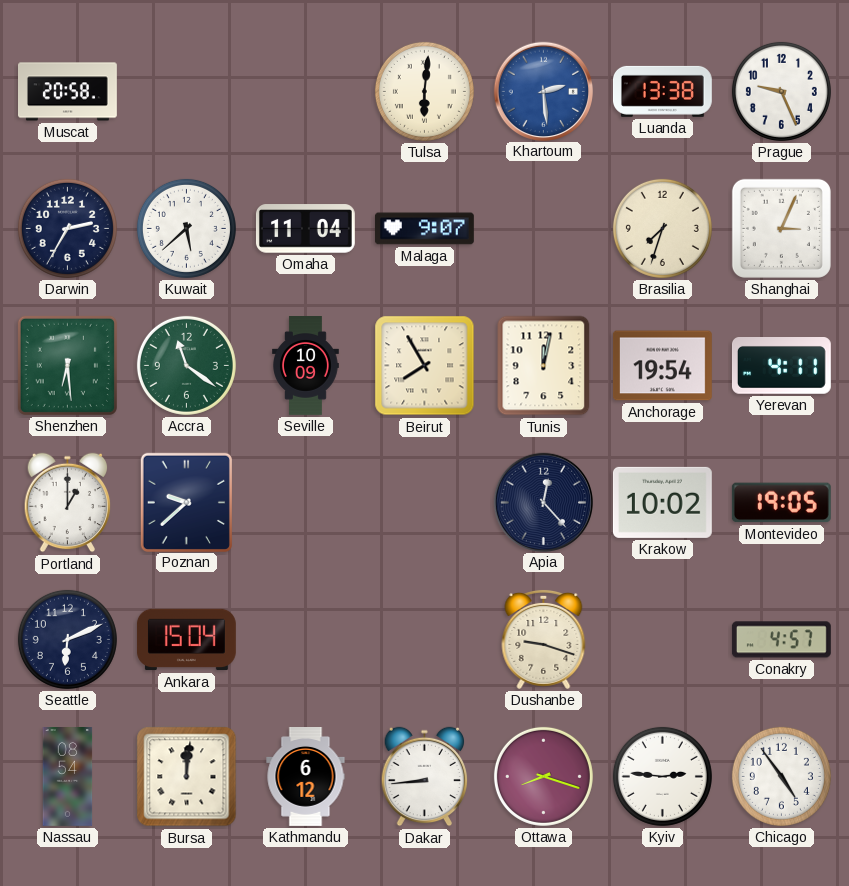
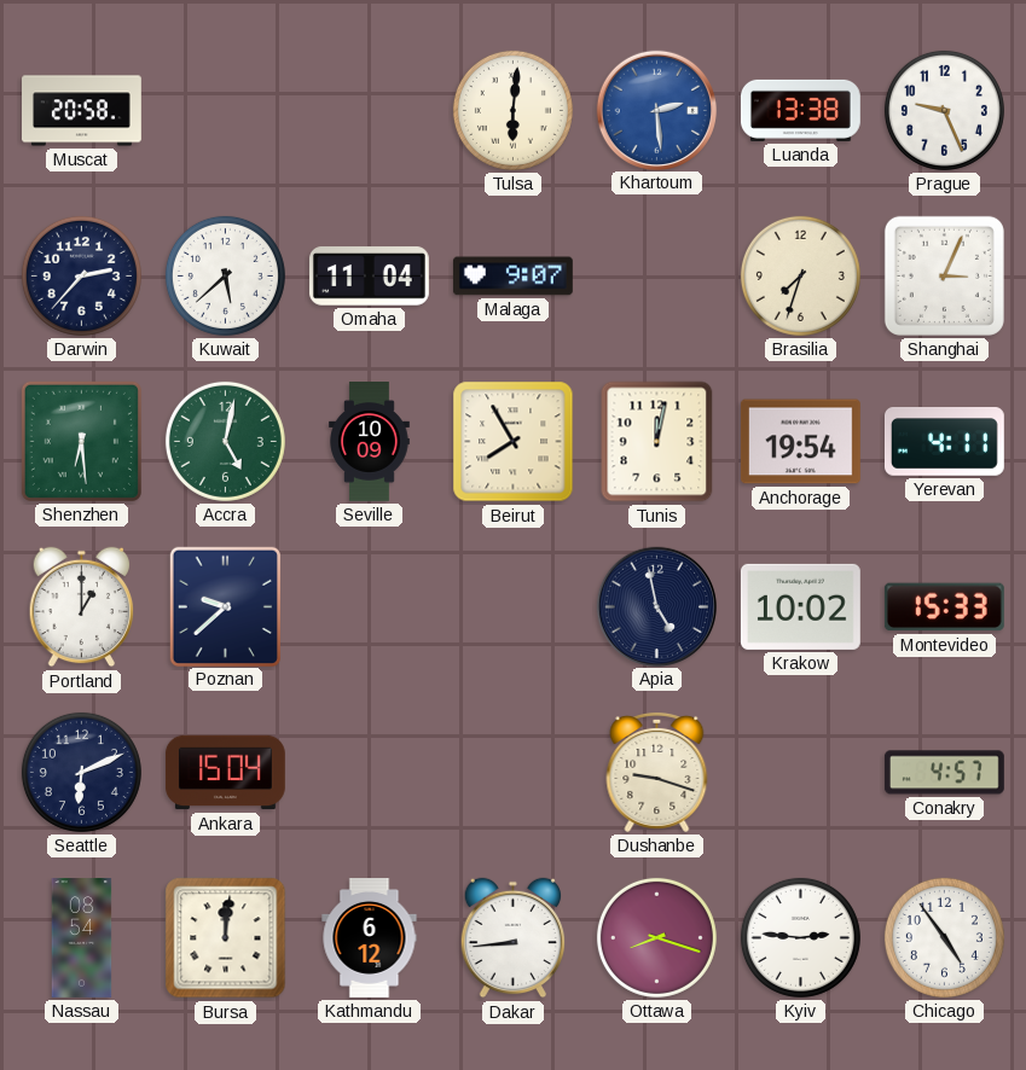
Darwin: 2:35 -> 2:37
Accra: 11:21 -> 5:02
Apia: 12:23 -> 4:58
Montevideo: 19:05 -> 15:33
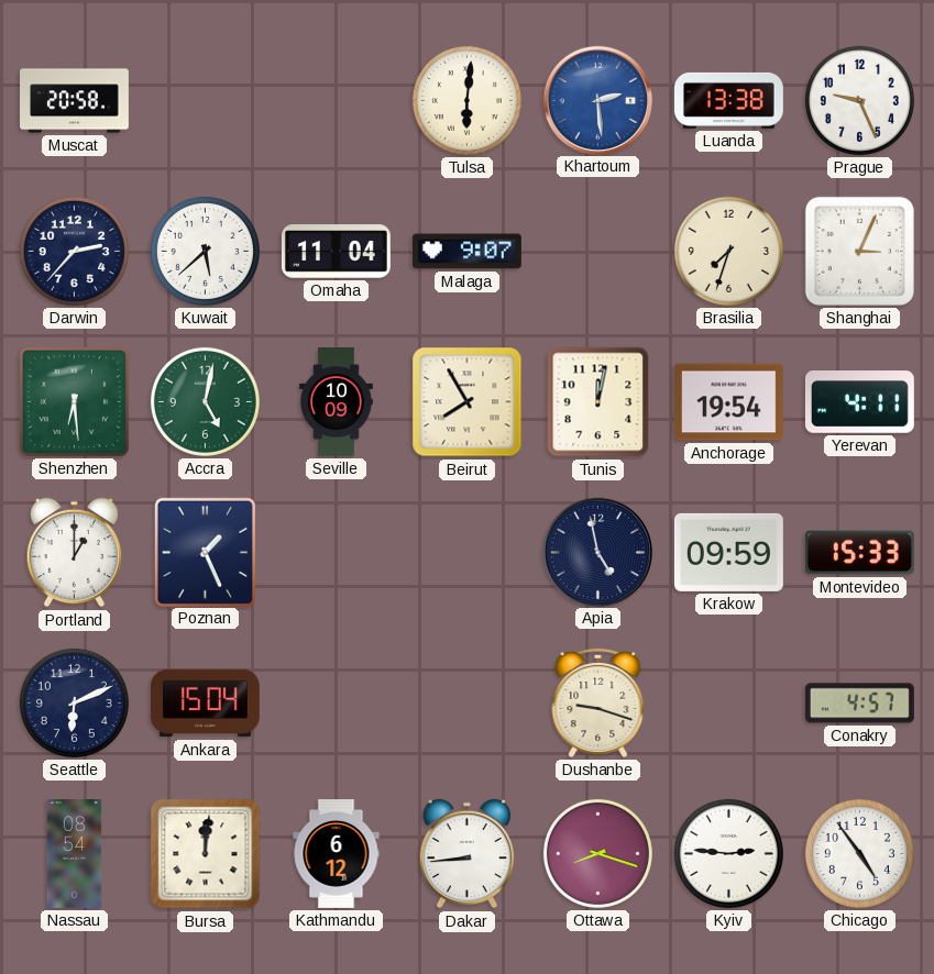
Poznan: 9:38 -> 1:26
Krakow: 10:02 -> 09:59
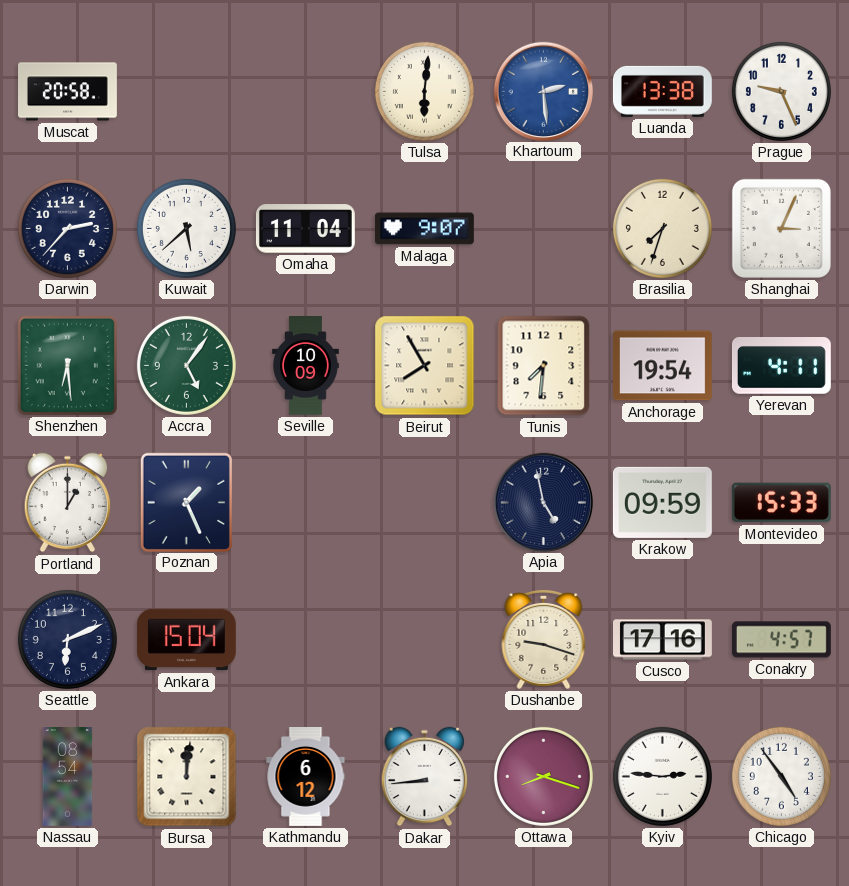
Accra: 5:02 -> 5:06
Tunis: 12:02 -> 7:31
Cusco: none -> 17:16
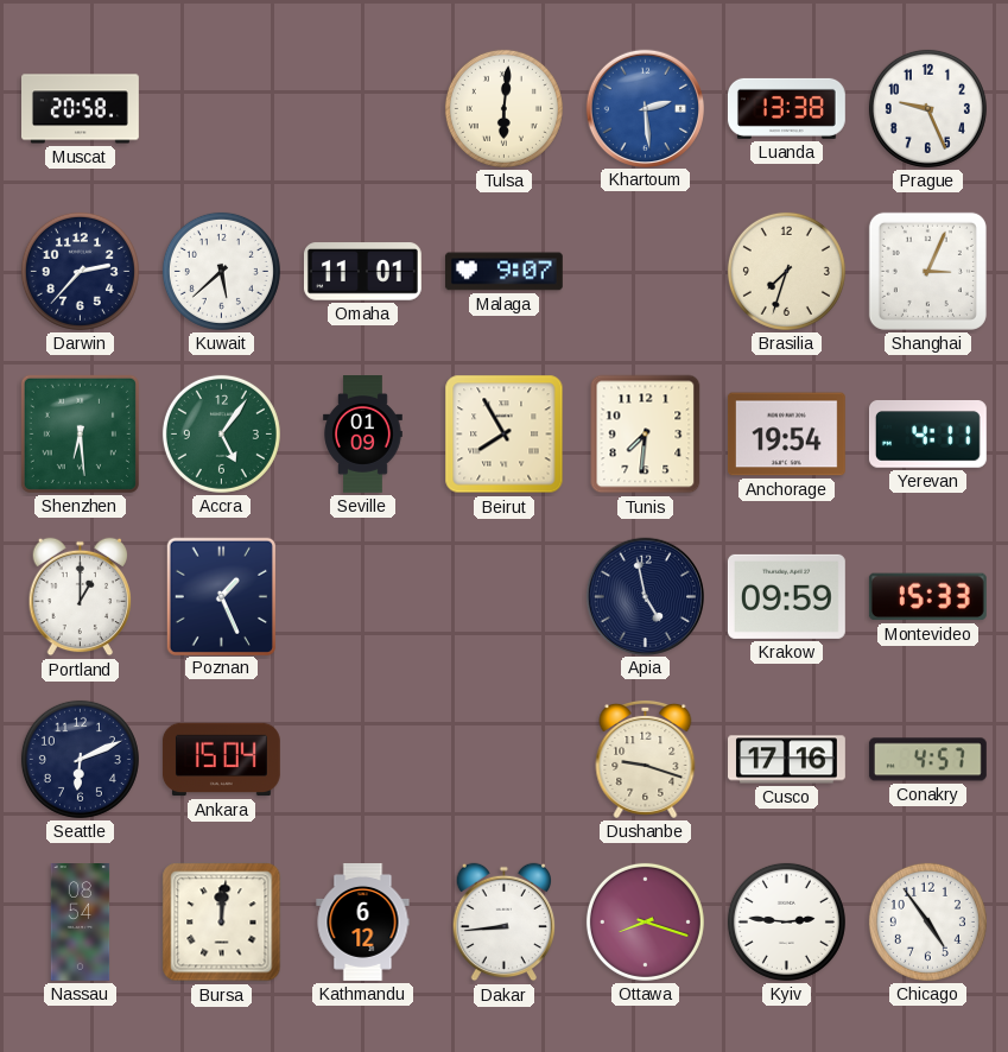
Omaha: 11:04 -> 11:01
Seville: 10:09 -> 01:09
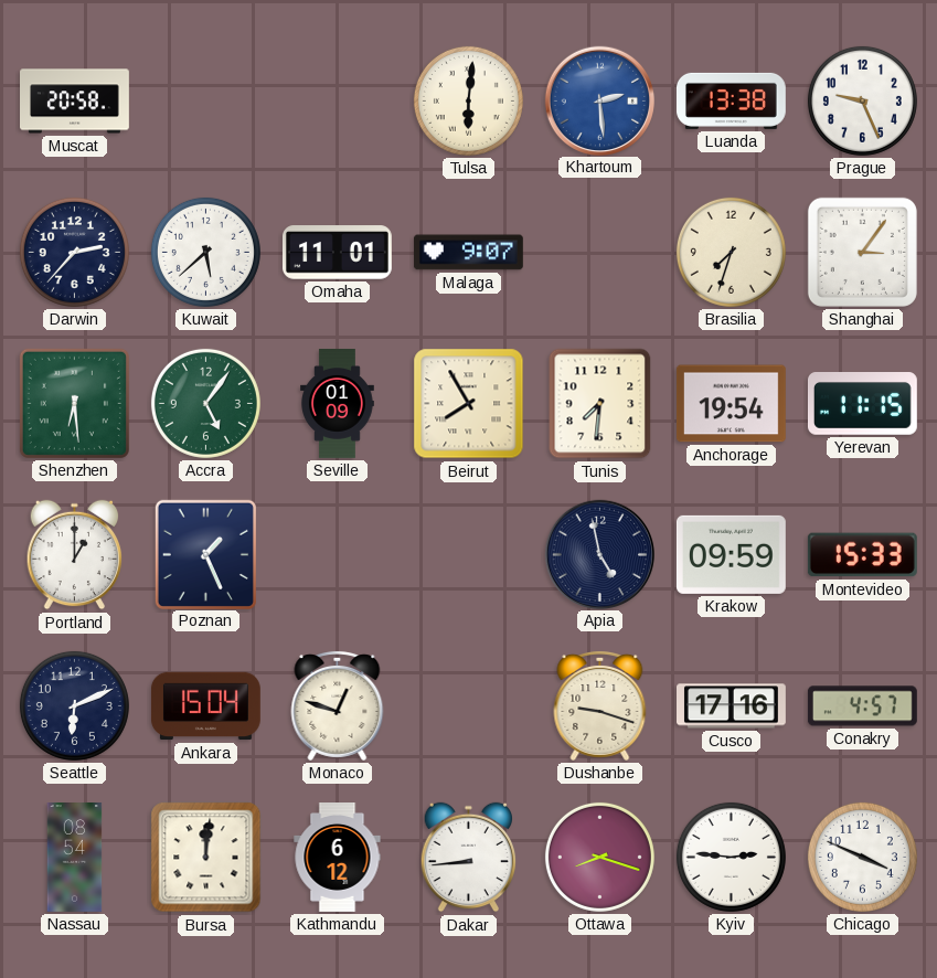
Shanghai: 3:04 -> 3:06
Yerevan: 4:11 -> 11:15
Monaco: none -> 12:48
Chicago: 4:54 -> 3:49
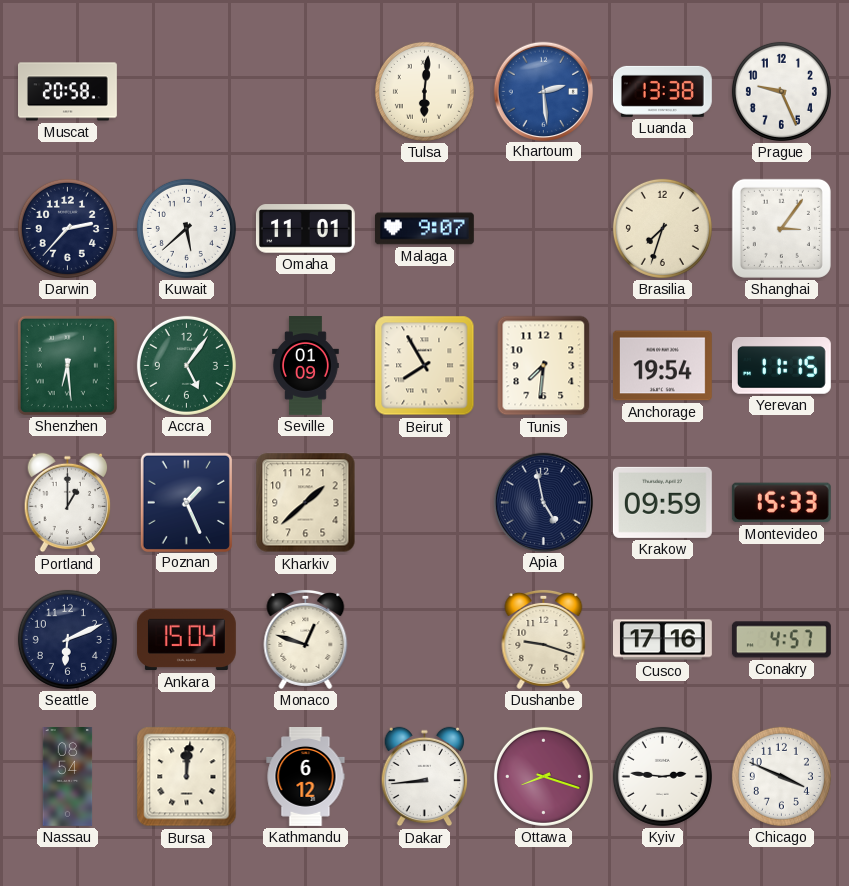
Kharkiv: none -> 1:38
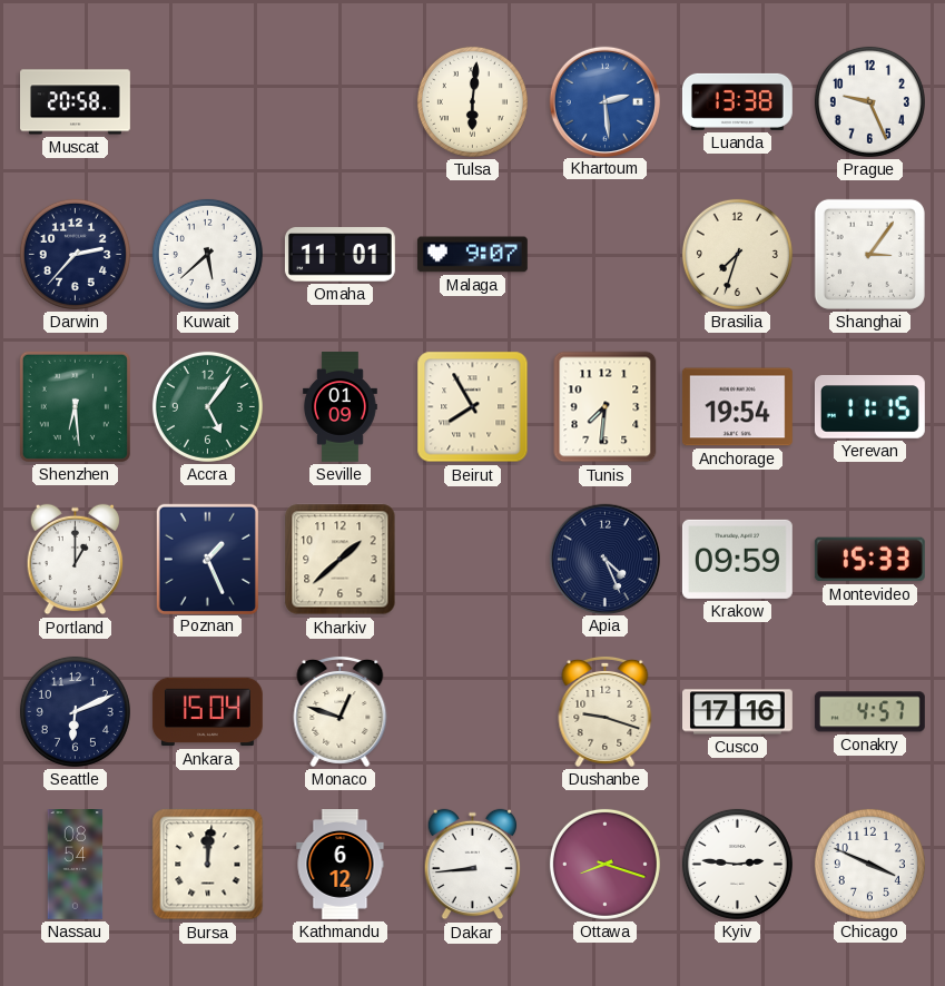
Apia: 4:58 -> 4:26
